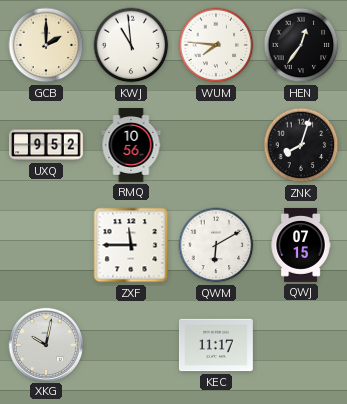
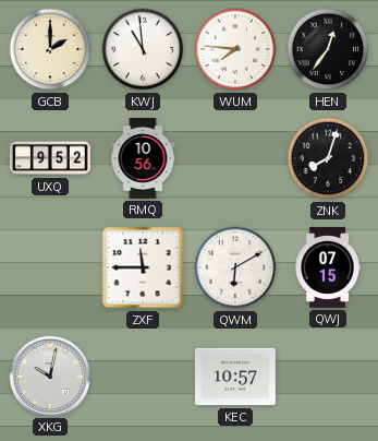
KEC: 11:17 -> 10:57
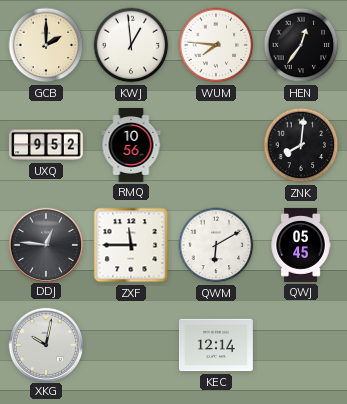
KWJ: 10:59 -> 12:59
ZNK: 8:03 -> 8:01
DDJ: none -> 12:46
QWJ: 07:15 -> 05:45
KEC: 10:57 -> 12:14
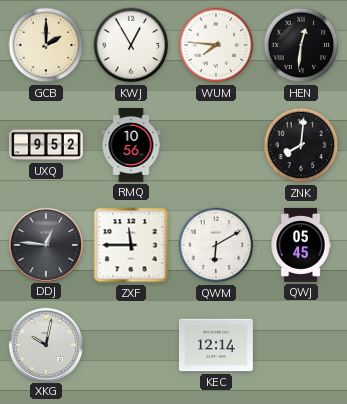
KWJ: 12:59 -> 12:55
HEN: 12:36 -> 12:31
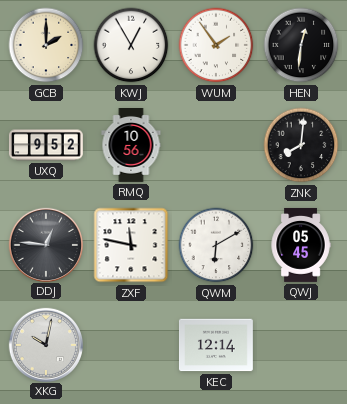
WUM: 7:46 -> 1:54
ZXF: 11:45 -> 11:47
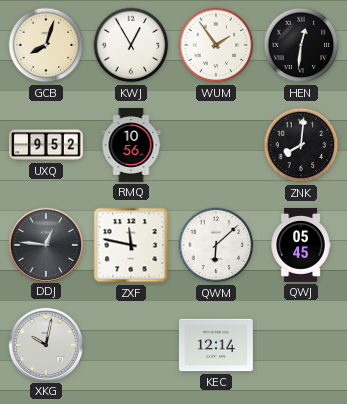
GCB: 2:00 -> 8:03
QWM: 6:10 -> 6:08
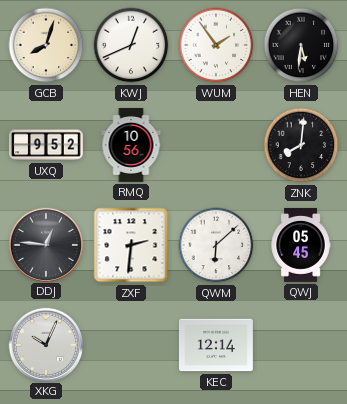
KWJ: 12:55 -> 12:41
HEN: 12:31 -> 5:31
ZXF: 11:47 -> 2:31
XKG: 10:02 -> 10:04
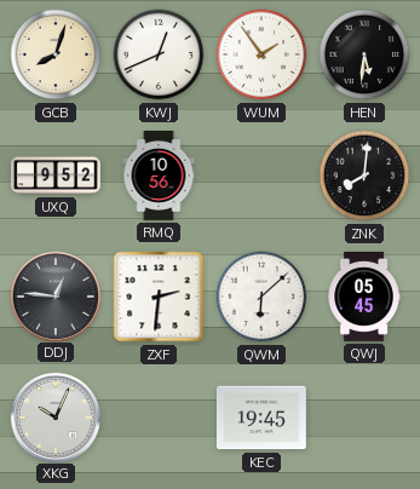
KEC: 12:14 -> 19:45
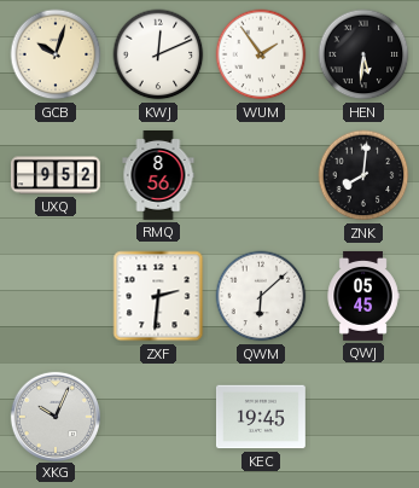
GCB: 8:03 -> 10:03
KWJ: 12:41 -> 12:11
RMQ: 10:56 -> 8:56
DDJ: 12:46 -> none
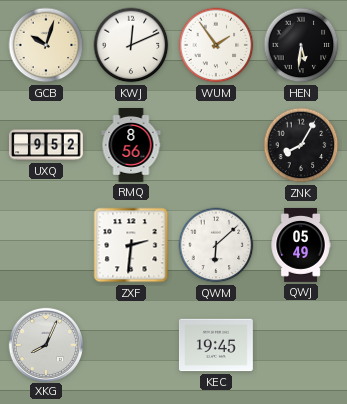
ZNK: 8:01 -> 8:05
QWJ: 05:45 -> 05:49
XKG: 10:04 -> 8:04
